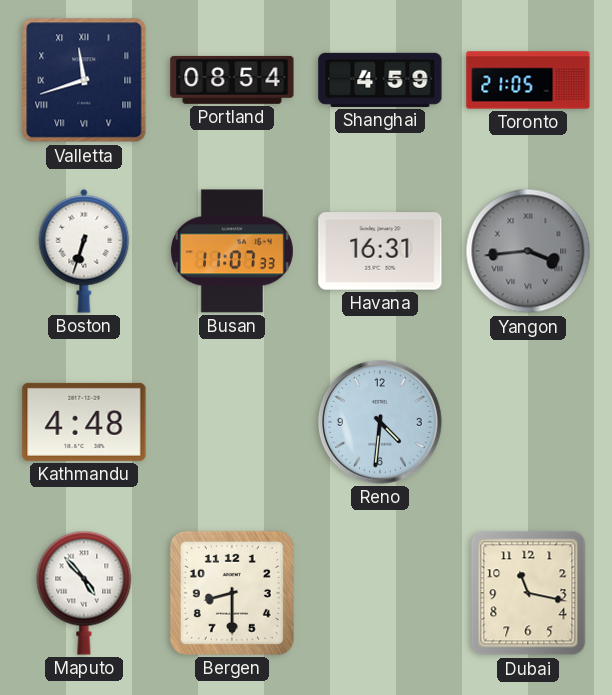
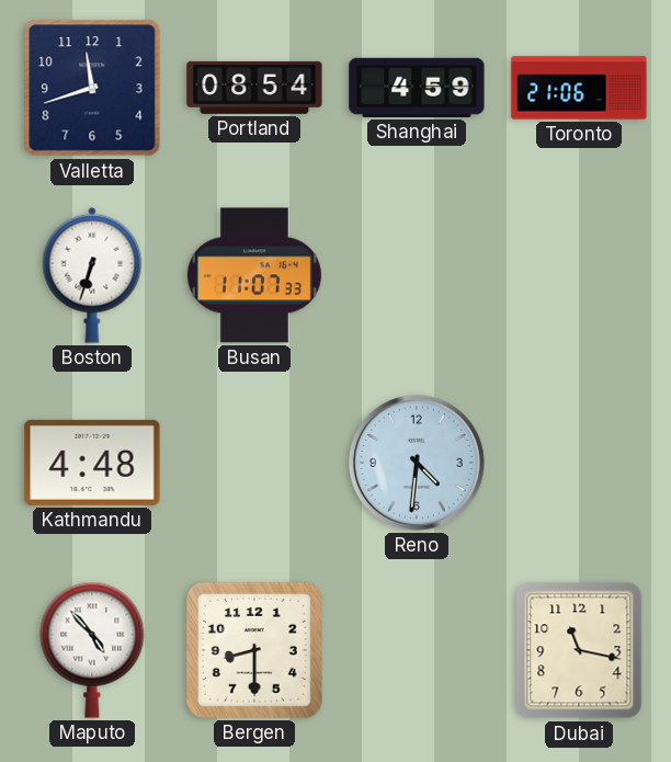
Valletta numerals: Roman -> Arabic
Toronto: 21:05 -> 21:06
Havana: 16:31 -> none
Yangon: 3:44 -> none
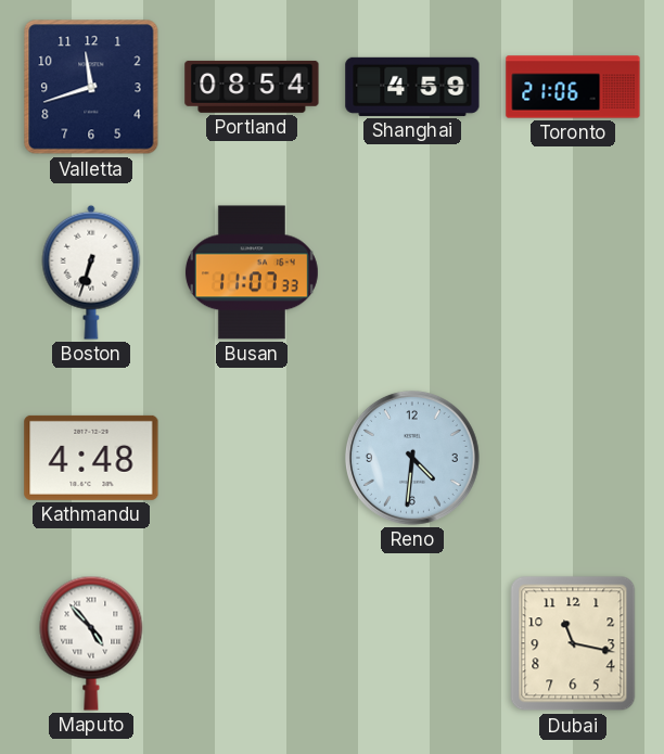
Bergen: 8:30 -> none
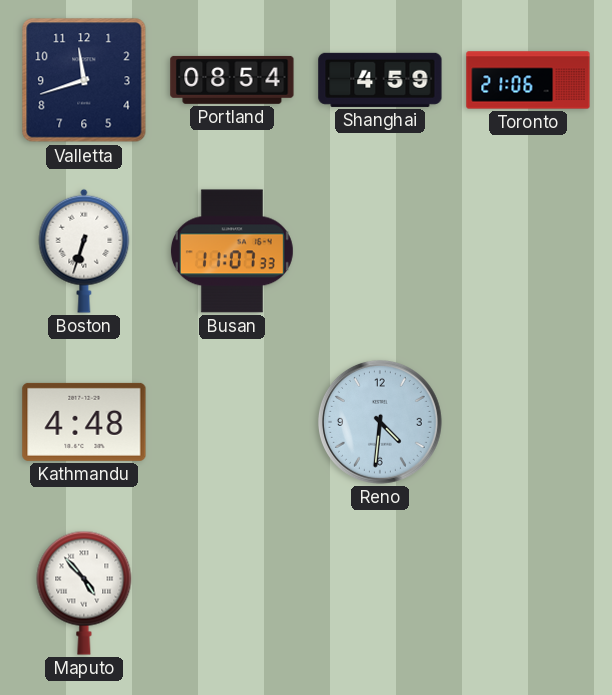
Dubai: 11:17 -> none
